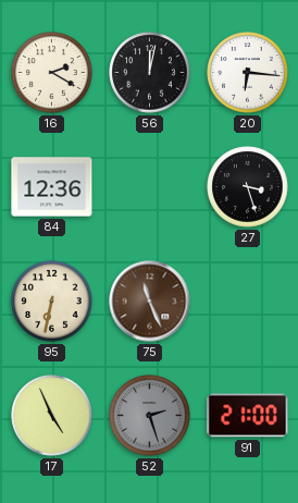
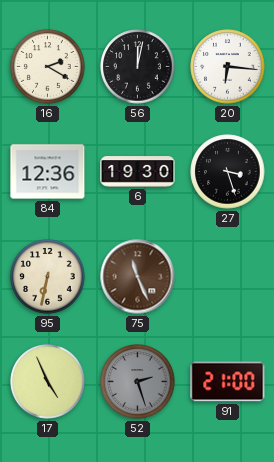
6: none -> 19:30
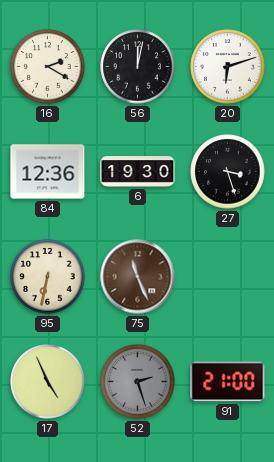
20: 6:16 -> 6:12
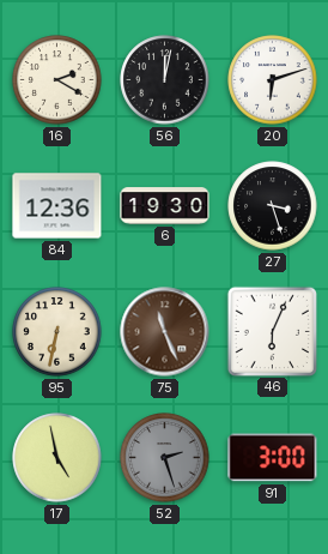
46: none -> 6:04
17: 4:56 -> 4:58
91: 21:00 -> 3:00
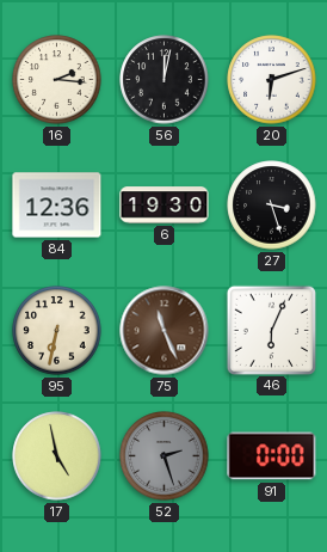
16: 2:20 -> 2:16
91: 3:00 -> 0:00
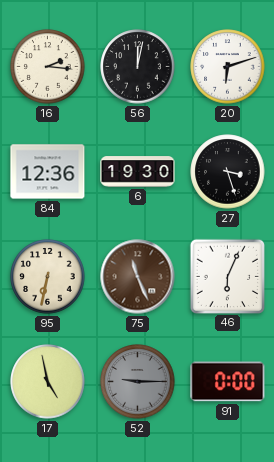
52: 2:27 -> 9:15
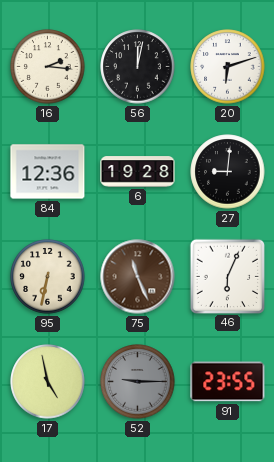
6: 19:30 -> 19:28
27: 3:27 -> 9:01
91: 0:00 -> 23:55
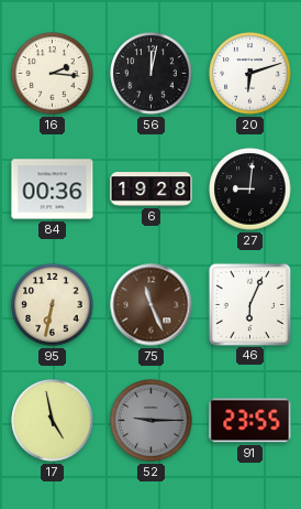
84: 12:36 -> 00:36
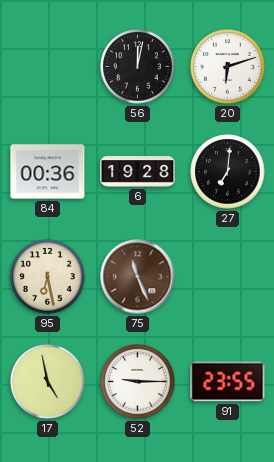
16: 2:16 -> none
27: 9:01 -> 7:01
95: 6:32 -> 6:28
46: 6:04 -> none
52 dial: grey -> white
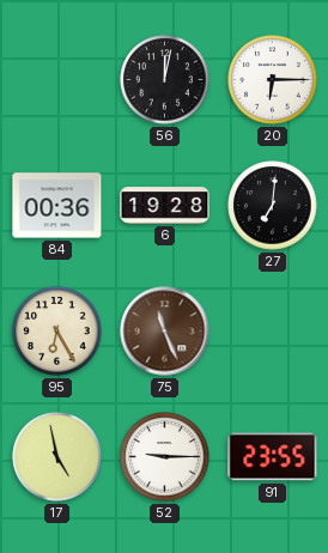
20: 6:12 -> 6:15
95: 6:28 -> 6:25
